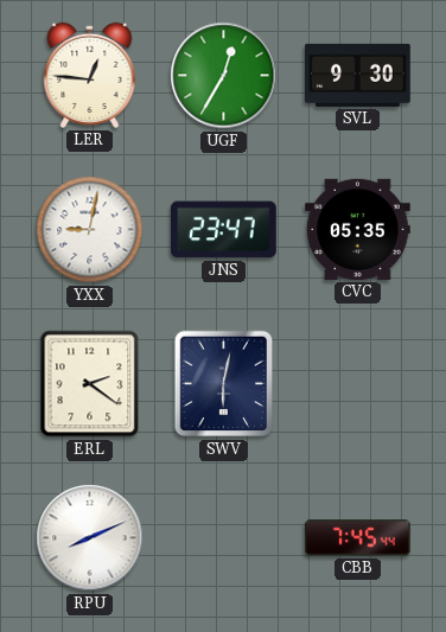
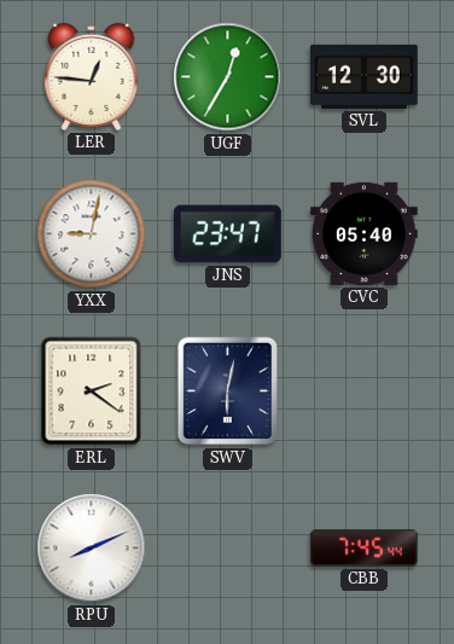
SVL: 9:30 -> 12:30
CVC: 05:35 -> 05:40
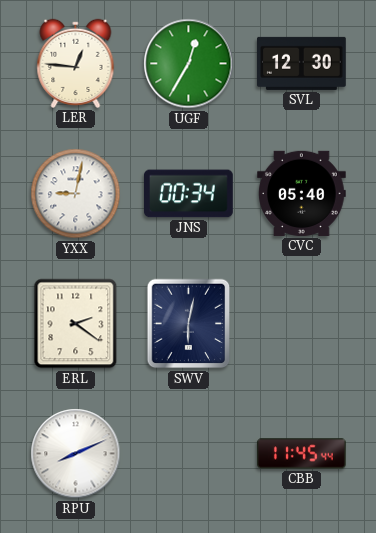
JNS: 23:47 -> 00:34
CBB: 7:45 -> 11:45
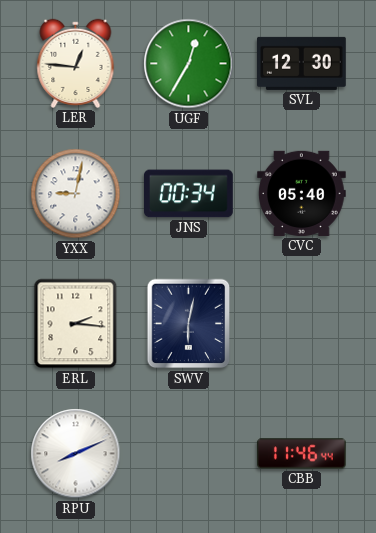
ERL: 2:21 -> 2:16
CBB: 11:45 -> 11:46
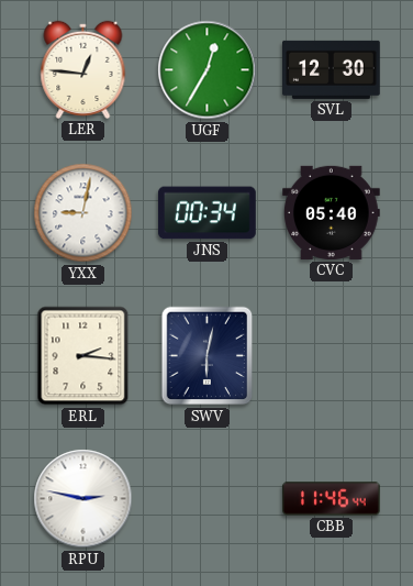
RPU: 8:11 -> 2:47
